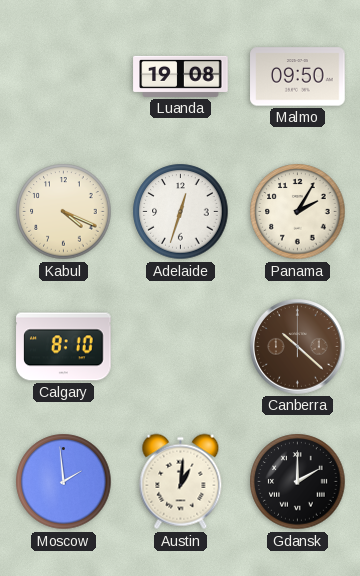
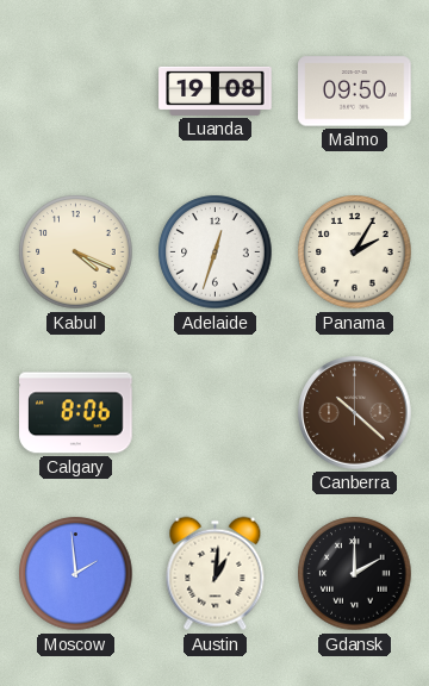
Calgary: 8:10 -> 8:06
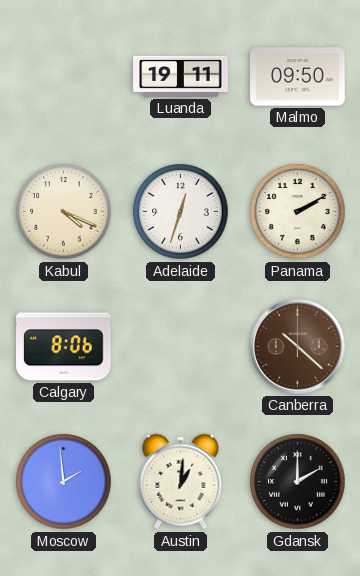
Luanda: 19:08 -> 19:11
Panama: 2:05 -> 2:10
